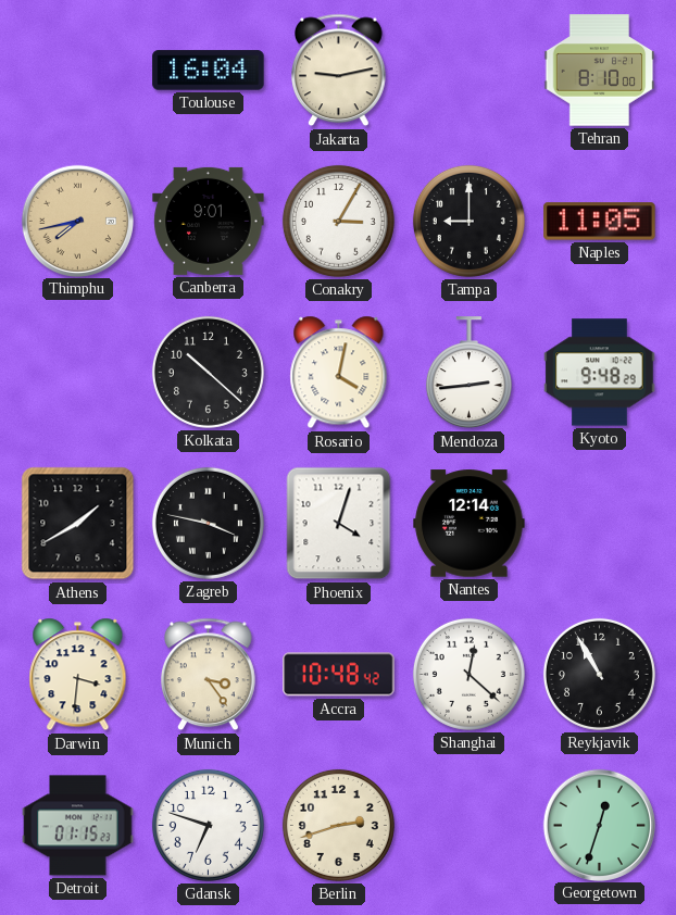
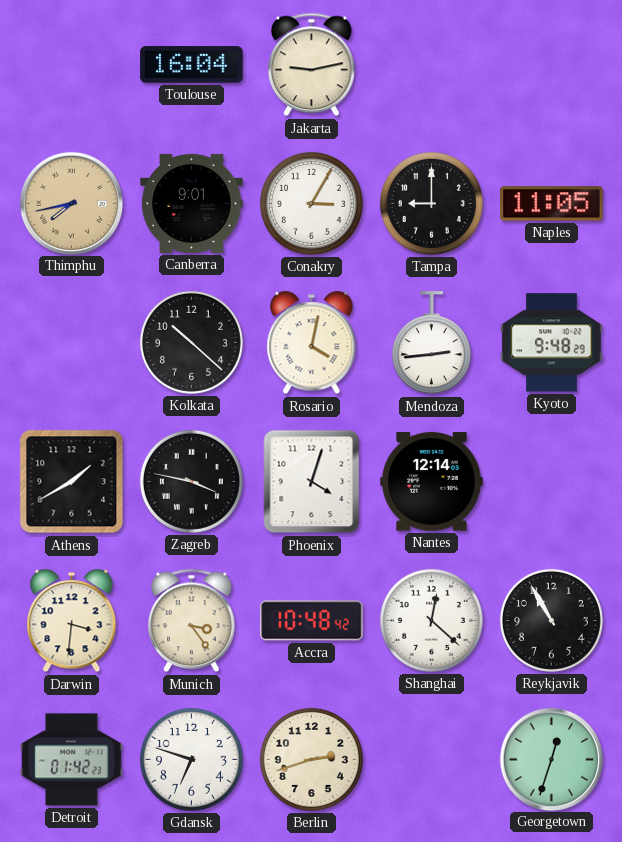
Tehran: 8:10 -> none
Detroit: 01:15 -> 01:42
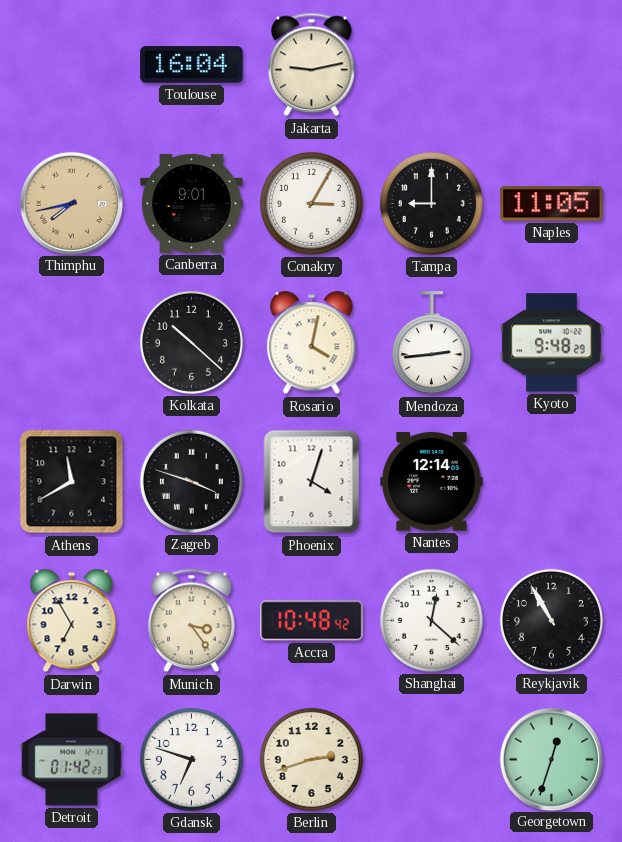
Athens: 1:40 -> 11:40
Zagreb: 3:47 -> 3:48
Darwin: 3:31 -> 6:55
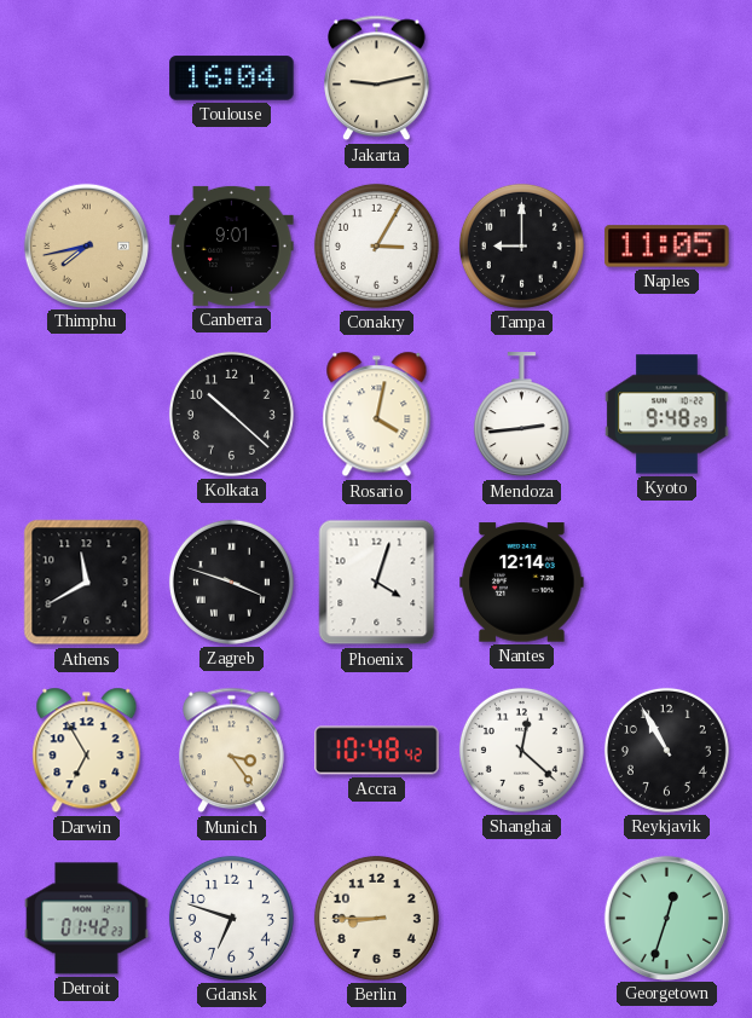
Berlin: 2:42 -> 8:45
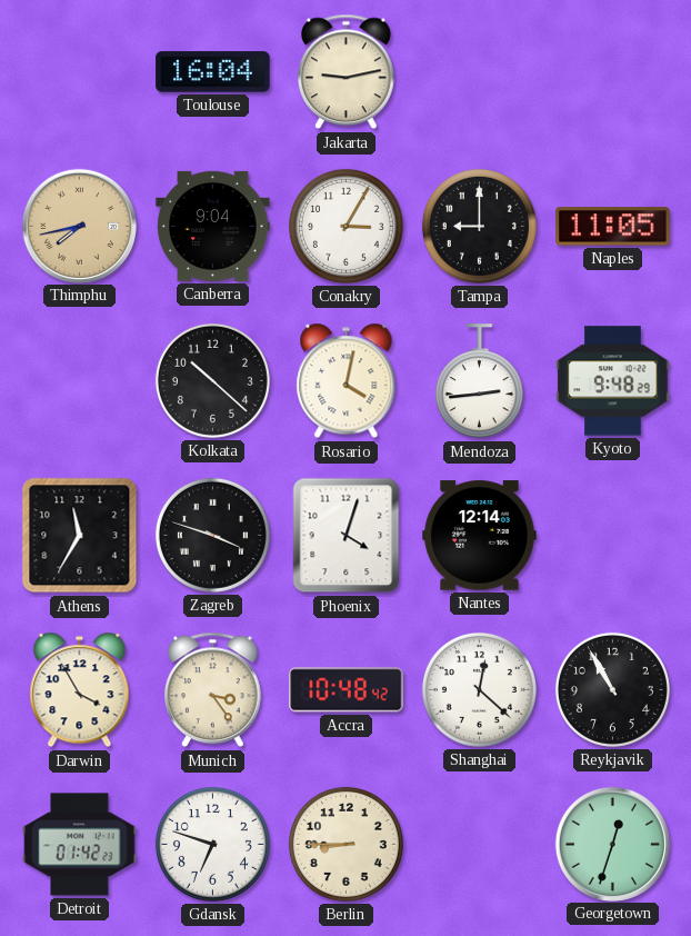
Canberra: 9:01 -> 9:04
Athens: 11:40 -> 11:35
Darwin: 6:55 -> 3:55
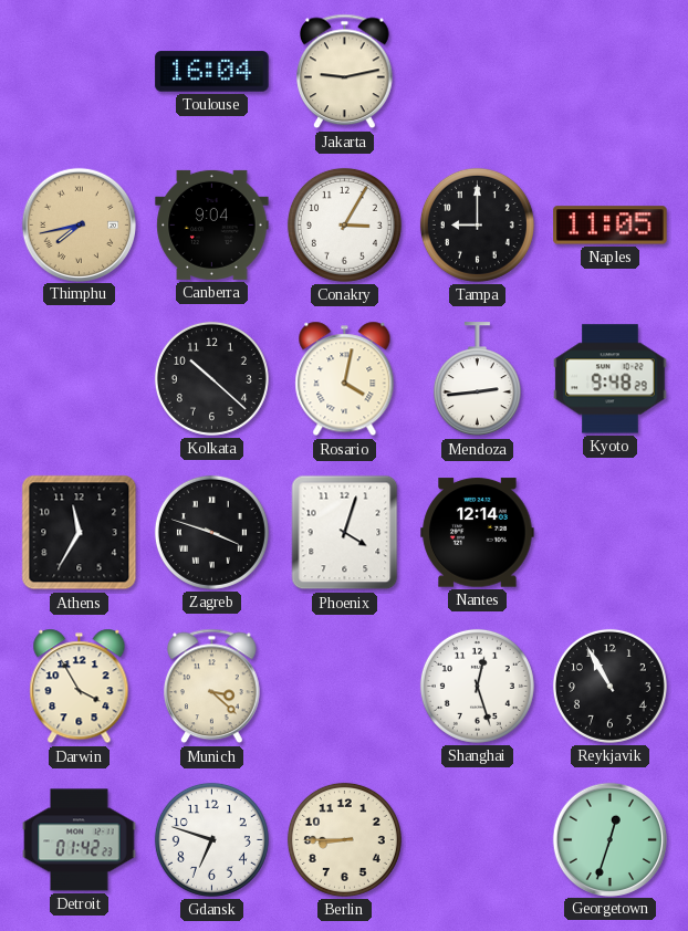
Munich: 3:24 -> 3:22
Accra: 10:48 -> none
Shanghai: 12:22 -> 12:27
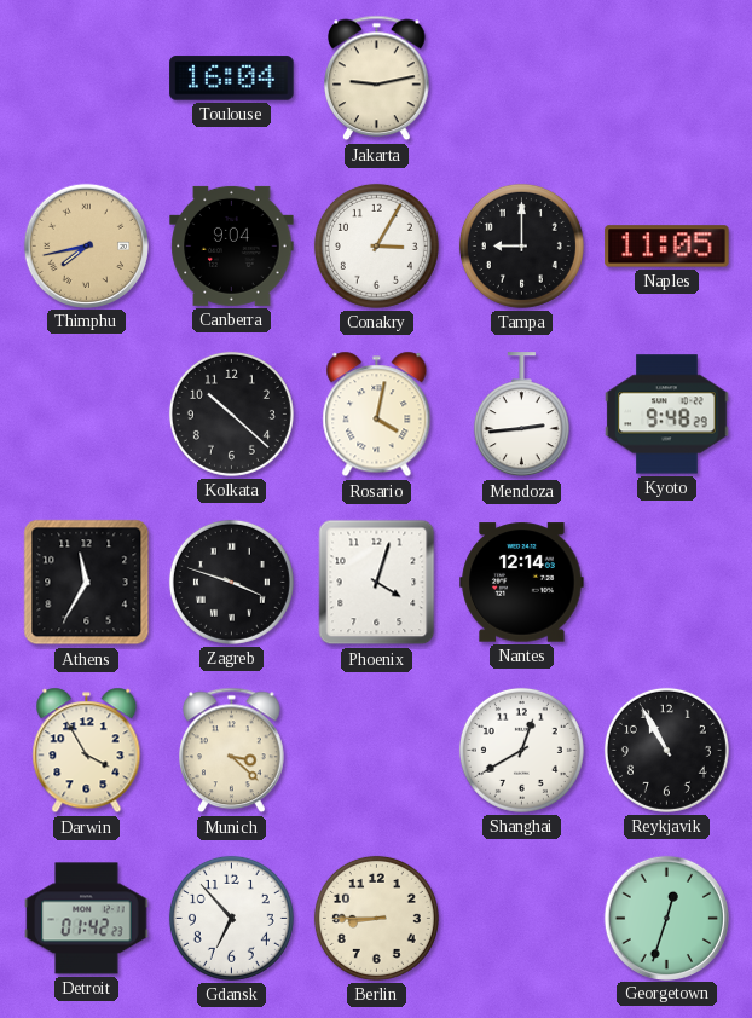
Shanghai: 12:27 -> 12:40
Gdansk: 6:48 -> 6:53
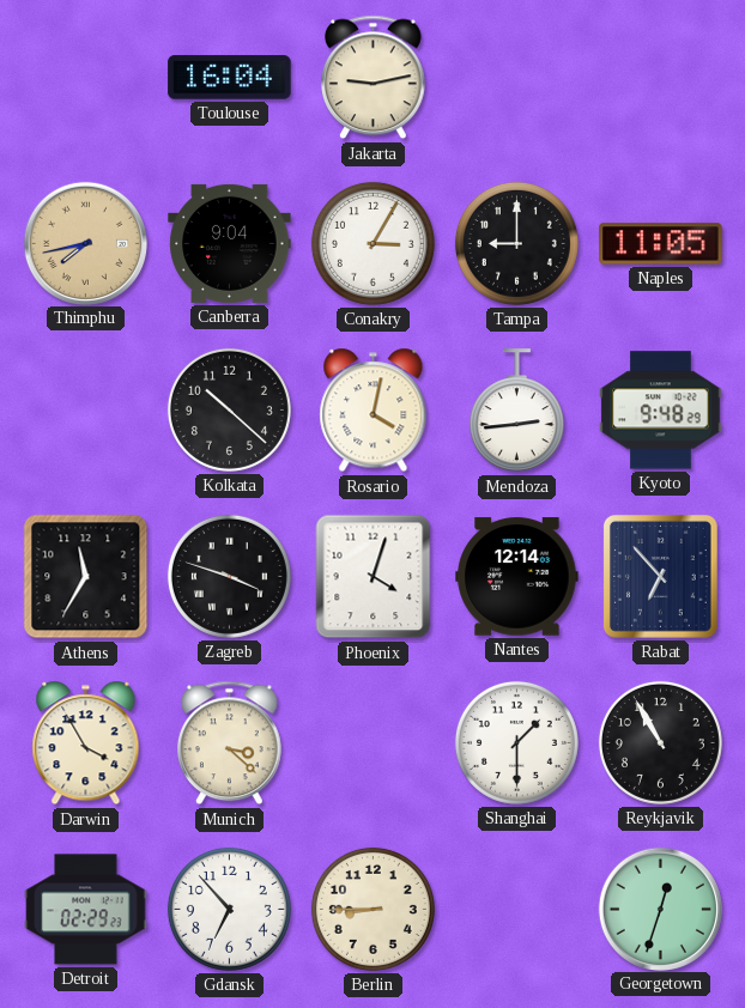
Rabat: none -> 6:53
Shanghai: 12:40 -> 1:30
Detroit: 01:42 -> 02:29
